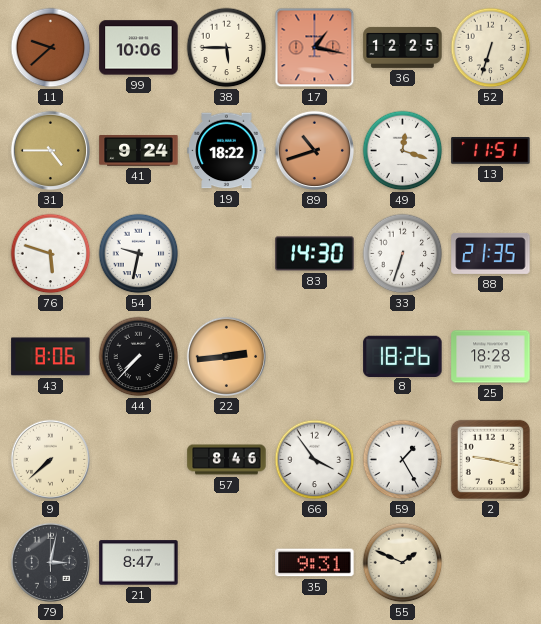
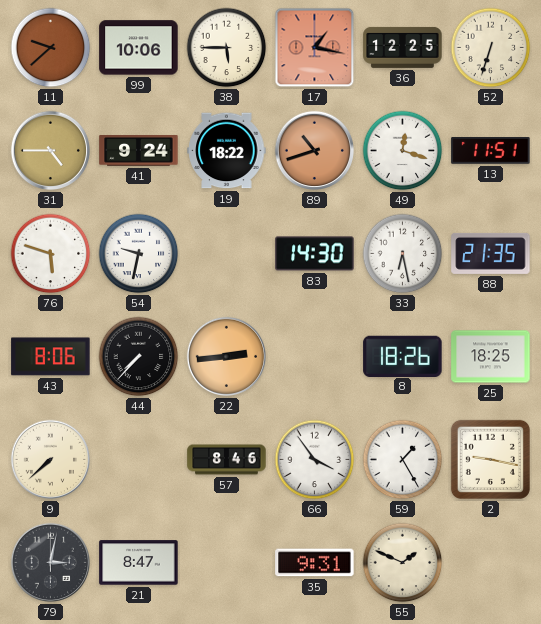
33: 6:33 -> 6:28
25: 18:28 -> 18:25
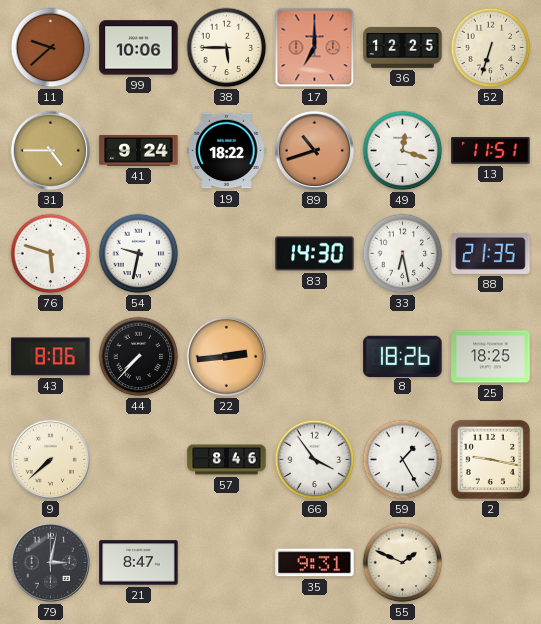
17: 1:17 -> 7:00
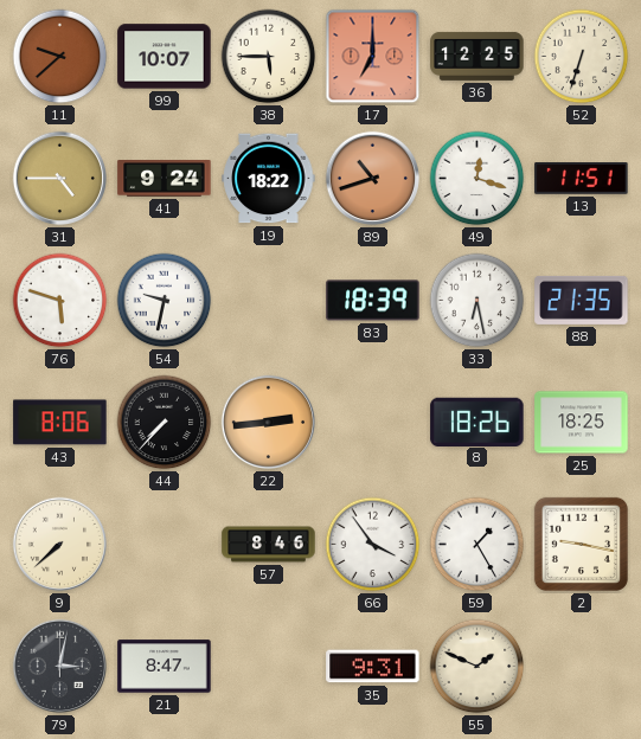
99: 10:06 -> 10:07
83: 14:30 -> 18:39
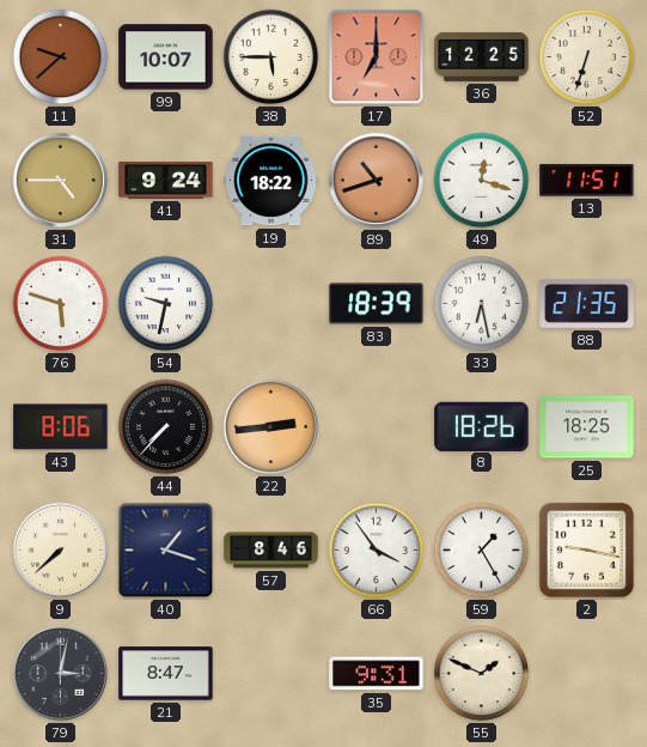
40: none -> 1:18
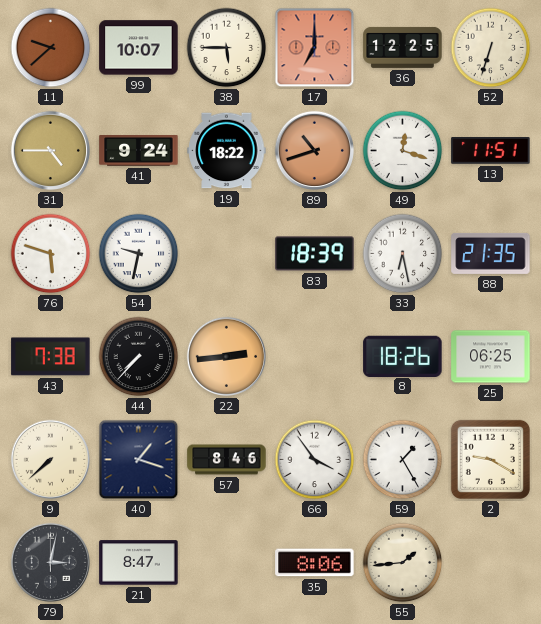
43: 8:06 -> 7:38
25: 18:25 -> 06:25
2: 9:17 -> 9:20
35: 9:31 -> 8:06
55: 1:49 -> 1:44
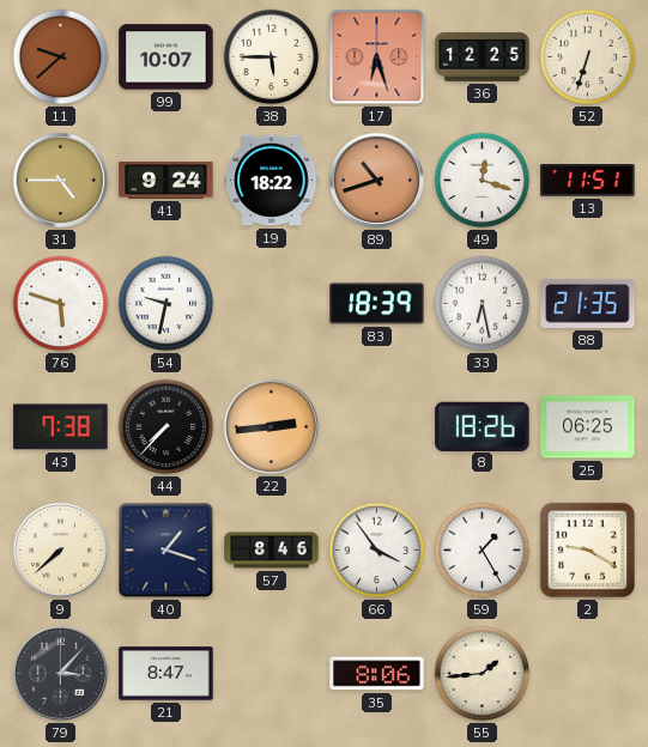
17: 7:00 -> 6:27
79: 3:02 -> 3:07
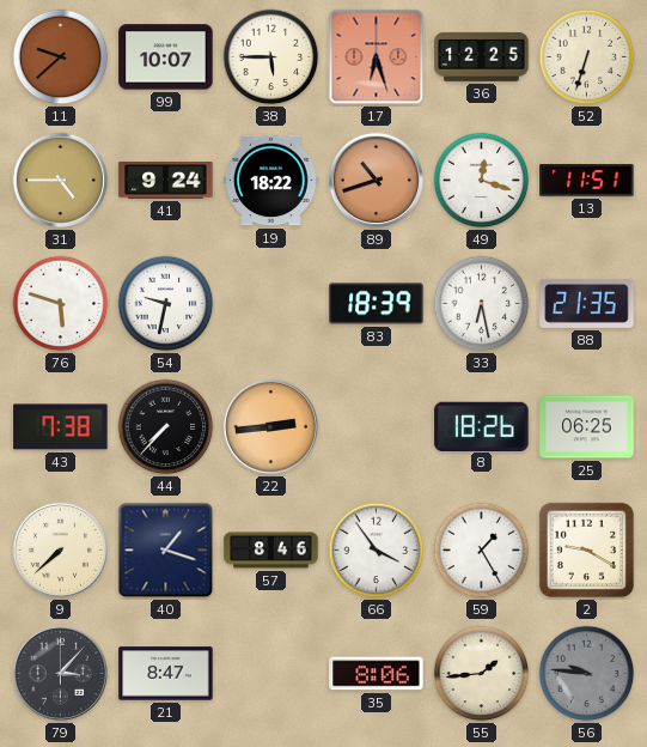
56: none -> 9:46
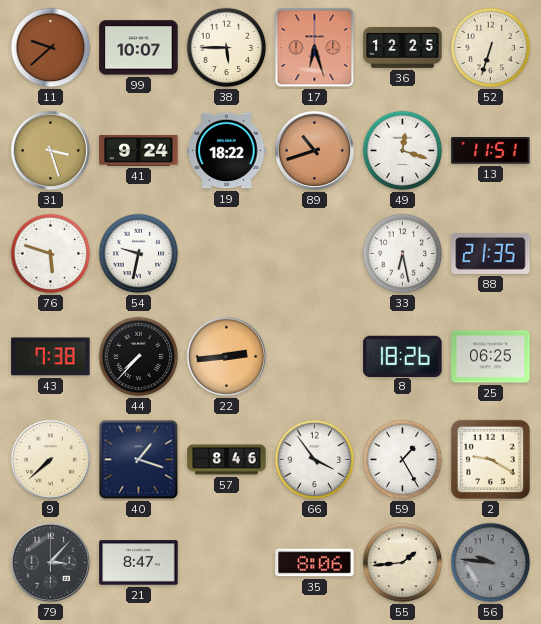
31: 4:45 -> 3:27
83: 18:39 -> none
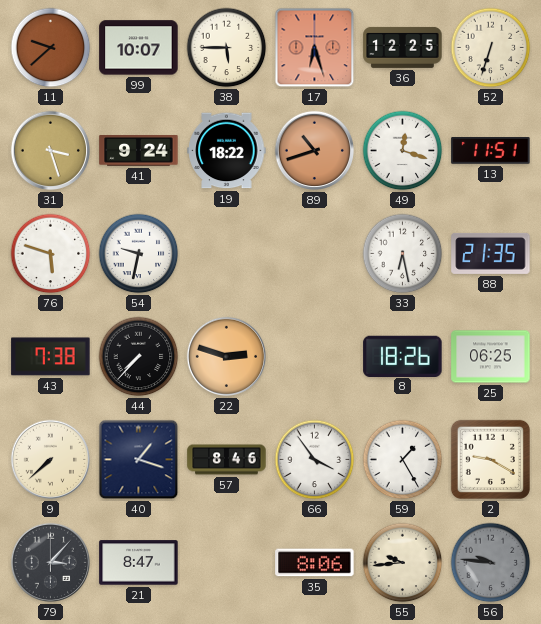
22: 2:44 -> 2:48
55: 1:44 -> 9:44
